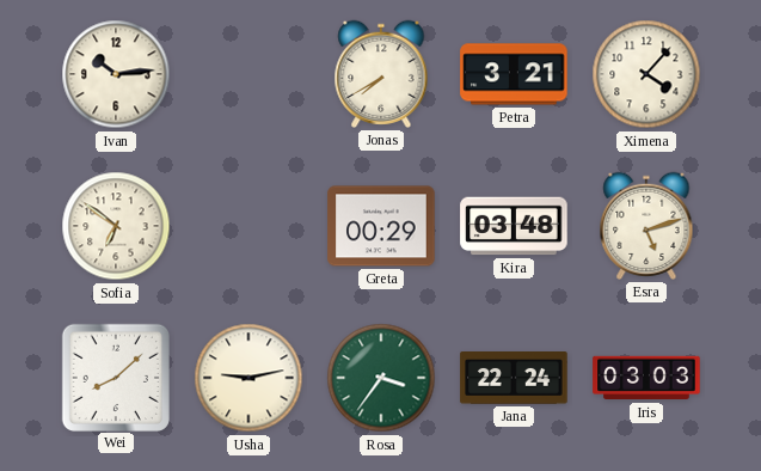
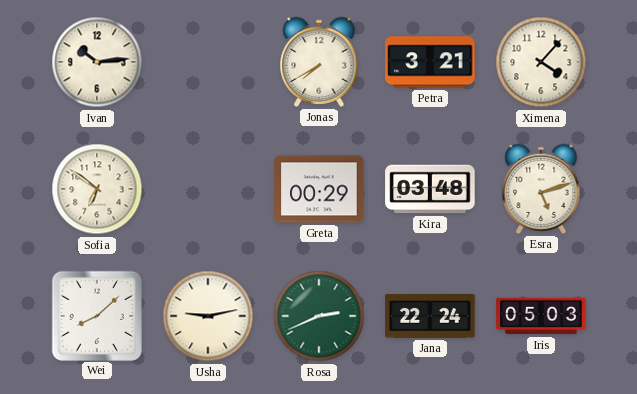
Rosa: 3:36 -> 2:41
Iris: 03:03 -> 05:03
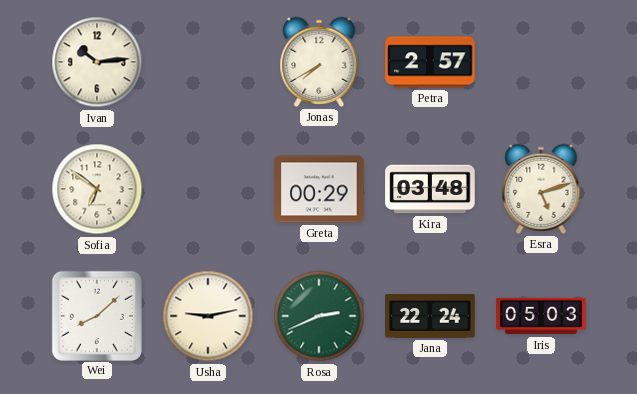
Petra: 3:21 -> 2:57
Ximena: 4:07 -> none
